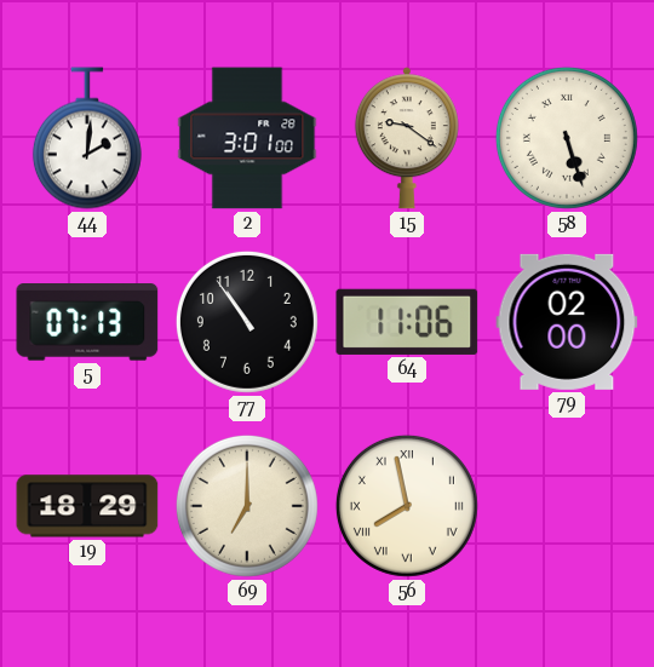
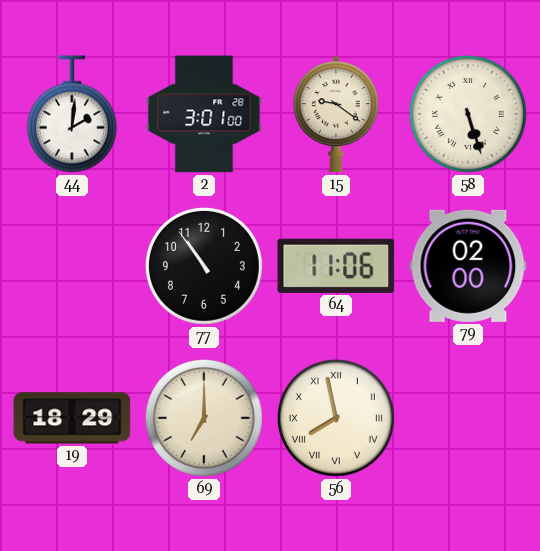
5: 07:13 -> none
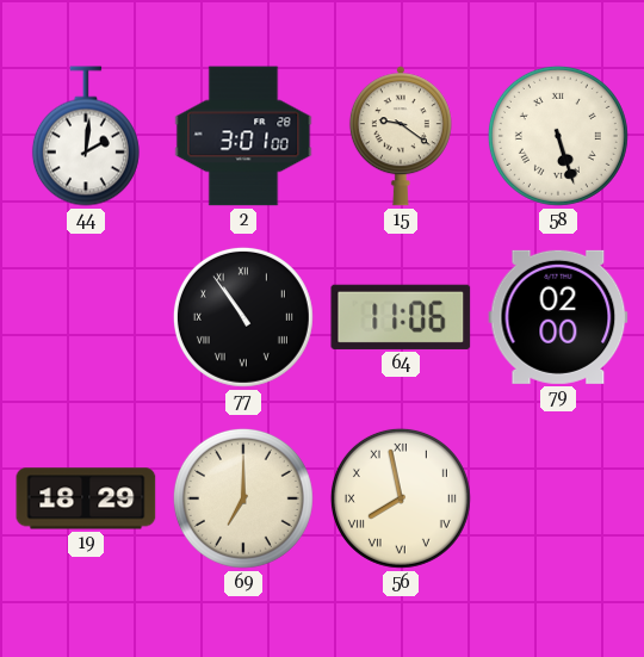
77 numerals: Arabic -> Roman
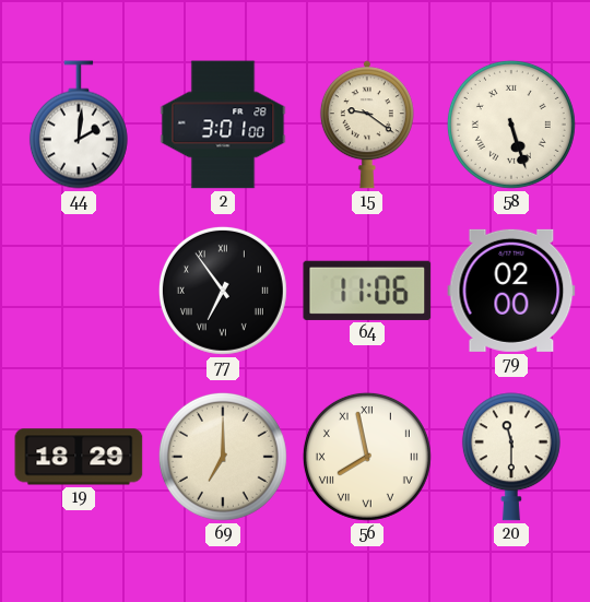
77: 10:54 -> 6:54
20: none -> 11:30
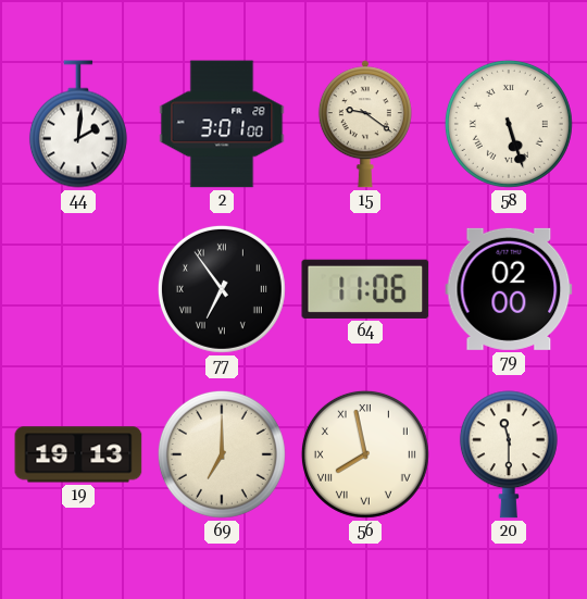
19: 18:29 -> 19:13
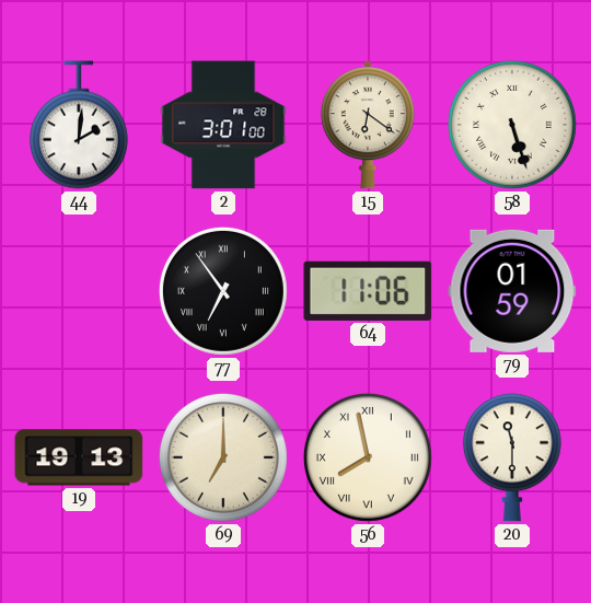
15: 9:21 -> 6:21
79: 02:00 -> 01:59
